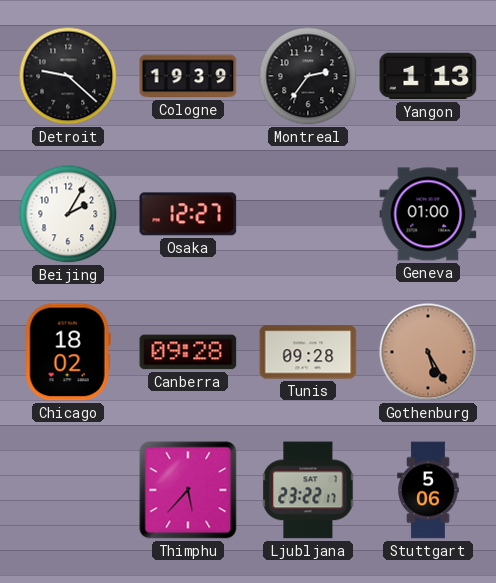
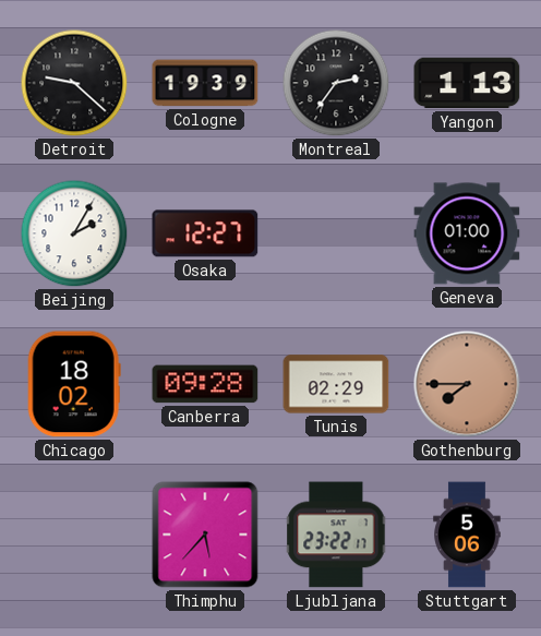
Tunis: 09:28 -> 02:29
Gothenburg: 5:25 -> 7:45
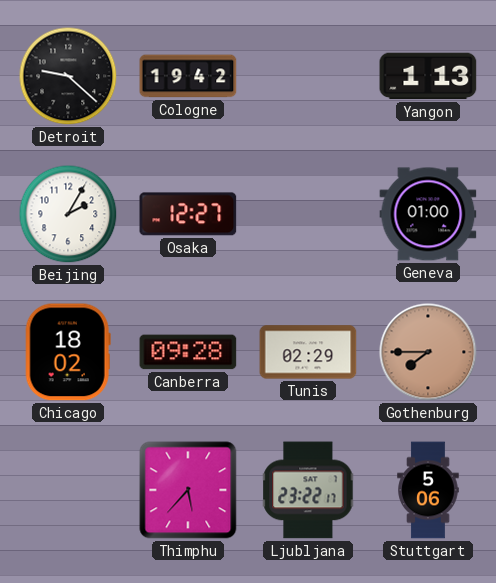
Cologne: 19:39 -> 19:42
Montreal: 2:36 -> none
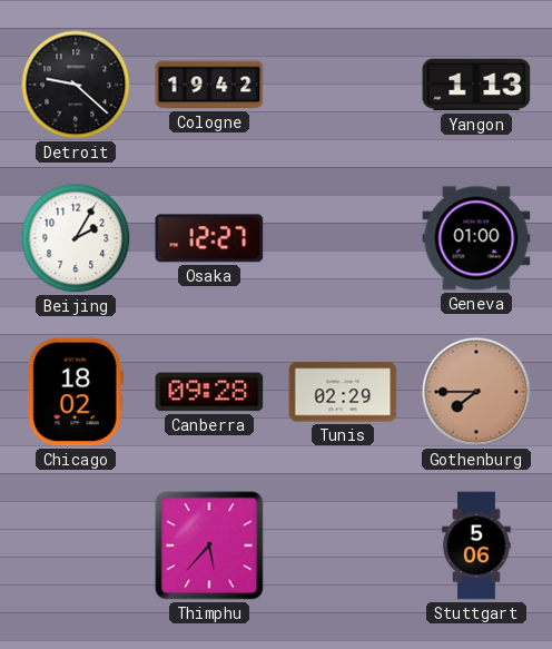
Ljubljana: 23:22 -> none
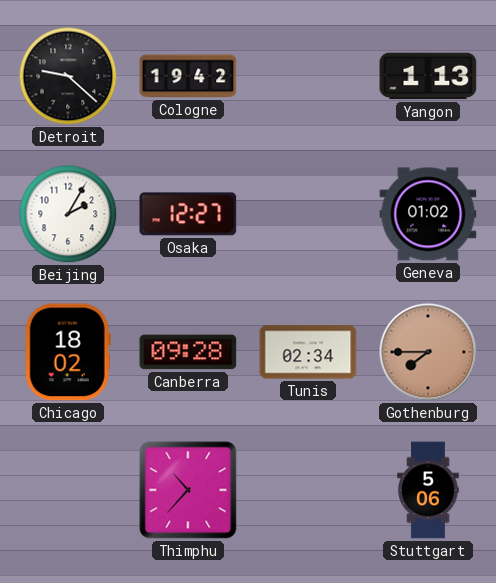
Geneva: 01:00 -> 01:02
Tunis: 02:29 -> 02:34
Thimphu: 5:37 -> 10:37
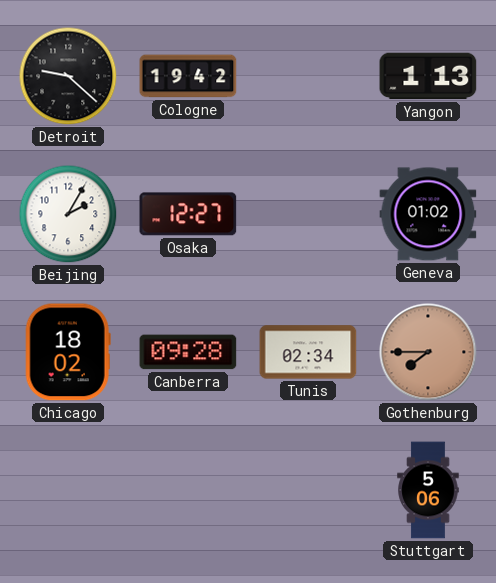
Thimphu: 10:37 -> none
